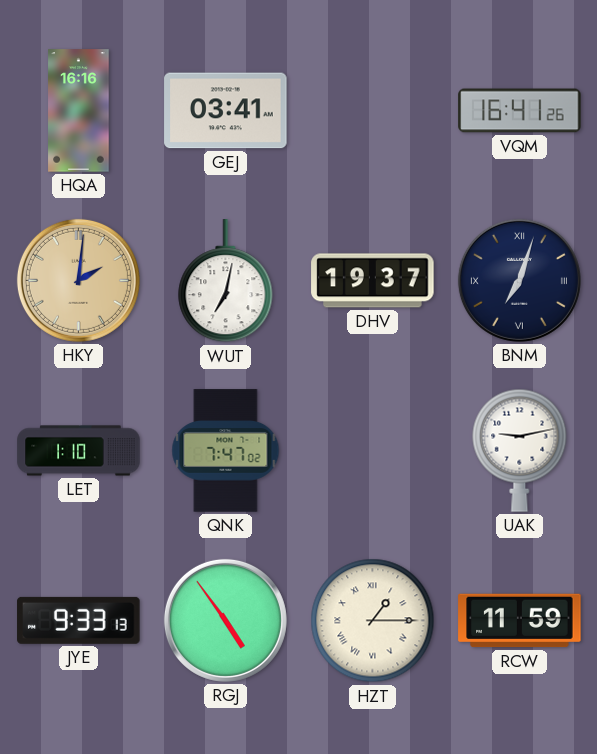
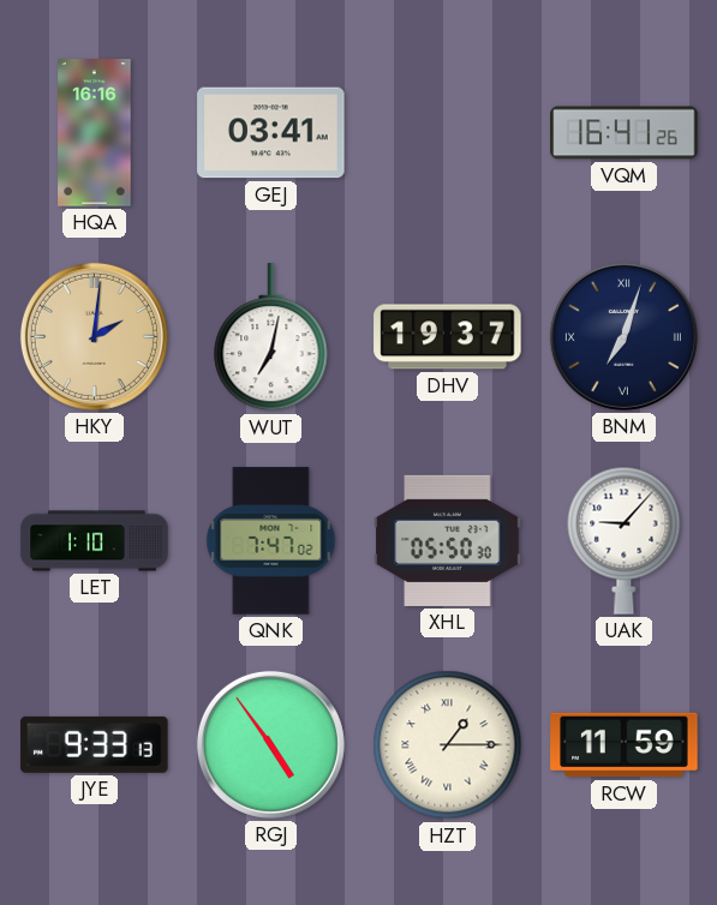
XHL: none -> 05:50
UAK: 9:13 -> 9:07
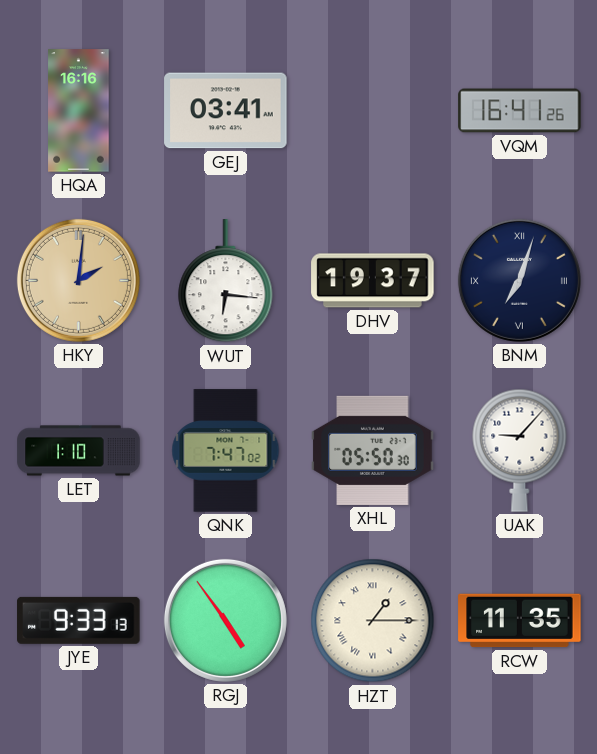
WUT: 7:02 -> 6:16
RCW: 11:59 -> 11:35
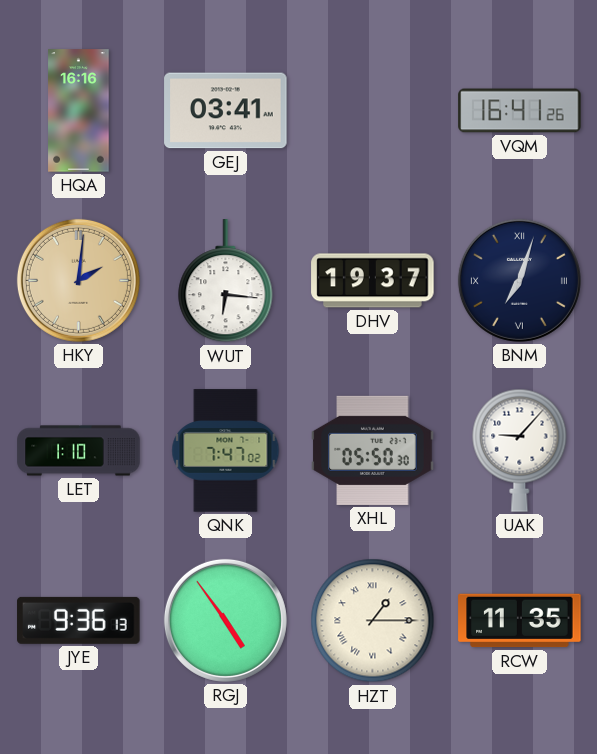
JYE: 9:33 -> 9:36
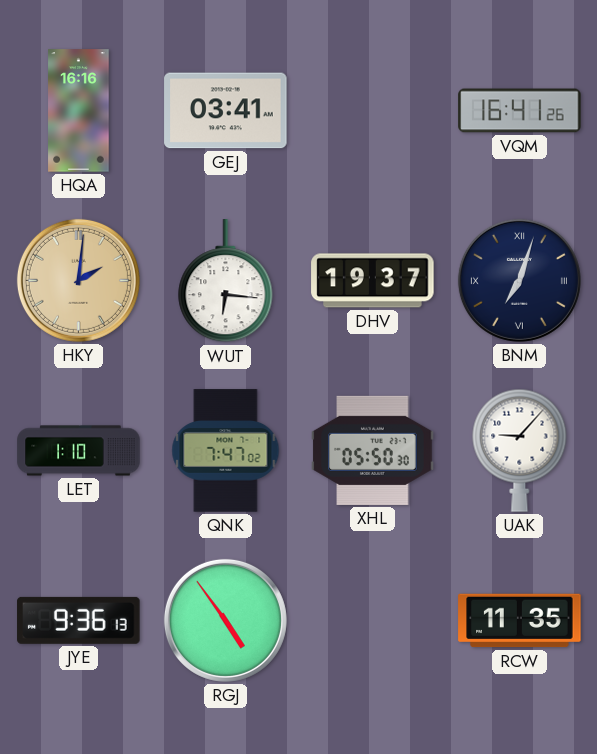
HZT: 1:15 -> none
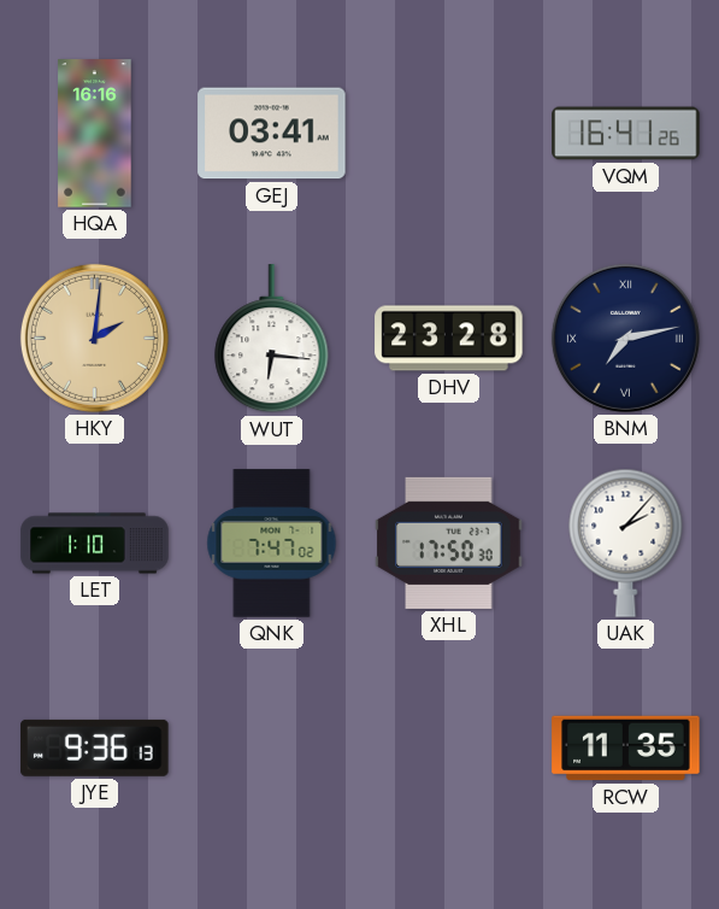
DHV: 19:37 -> 23:28
BNM: 7:03 -> 7:13
XHL: 05:50 -> 17:50
UAK: 9:07 -> 2:07
RGJ: 4:54 -> none
